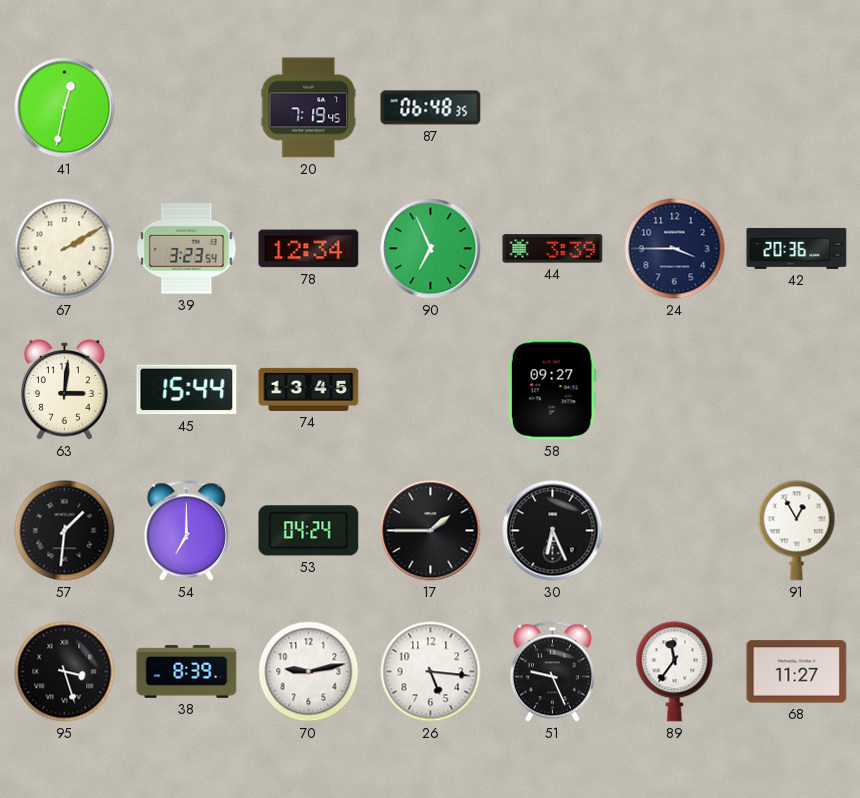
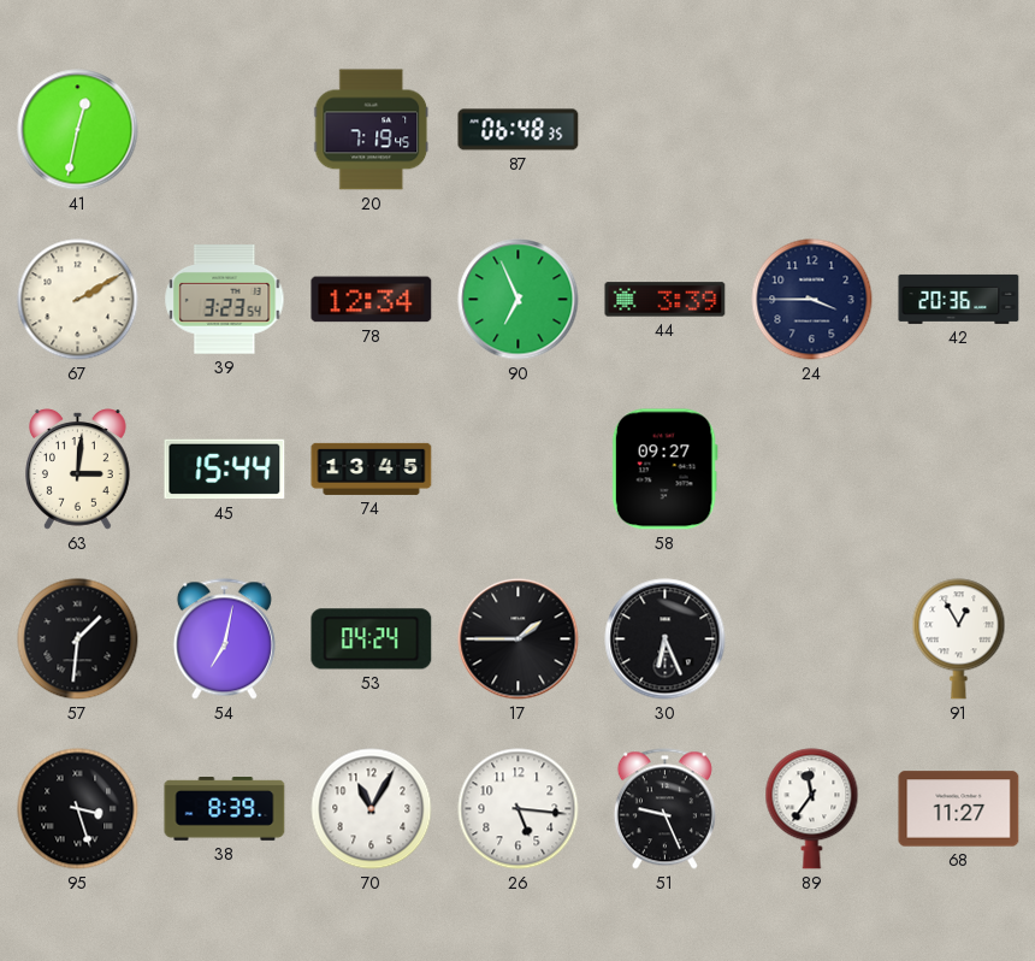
54: 7:00 -> 7:02
70: 9:13 -> 11:05
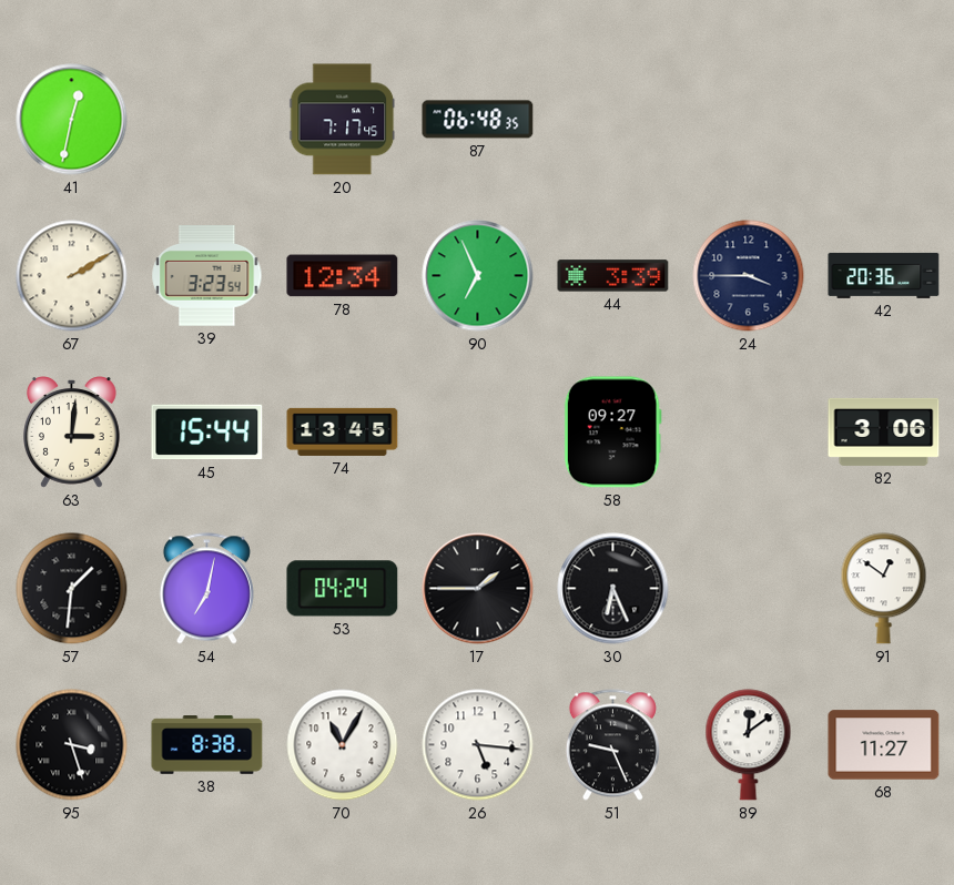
20: 7:19 -> 7:17
82: none -> 3:06
91: 12:55 -> 12:51
38: 8:39 -> 8:38
89: 11:36 -> 12:09
